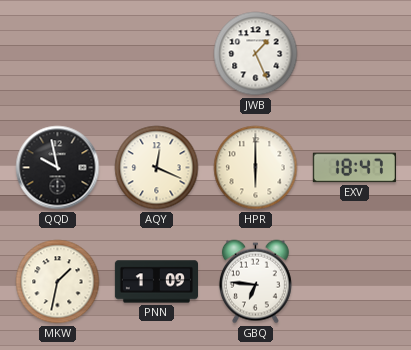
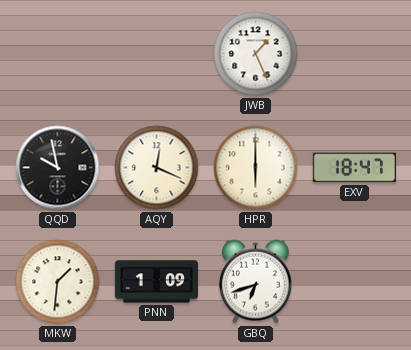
MKW: 1:32 -> 1:31
GBQ: 6:46 -> 6:42
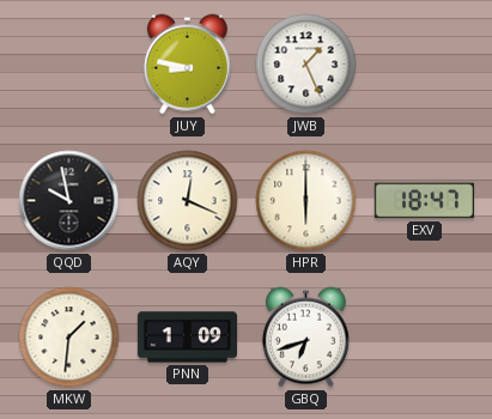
JUY: none -> 8:47
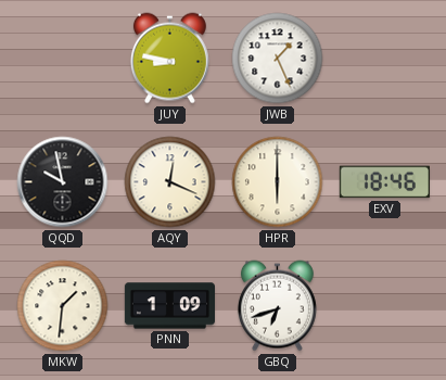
EXV: 18:47 -> 18:46
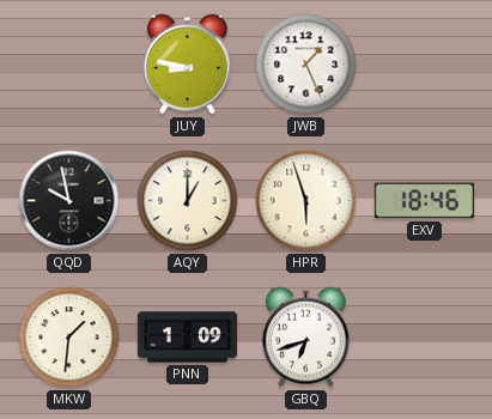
AQY: 12:19 -> 1:00
HPR: 6:00 -> 5:57
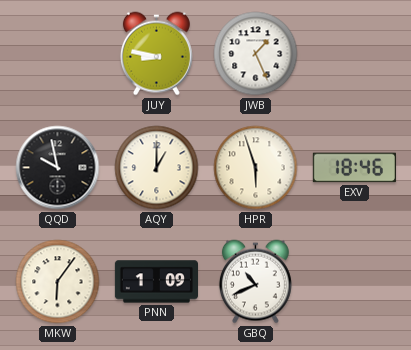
MKW: 1:31 -> 6:06
GBQ: 6:42 -> 10:41
